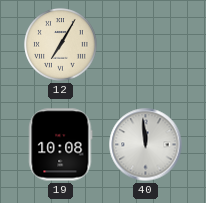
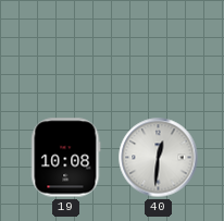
12: 7:05 -> none
40: 11:59 -> 12:31
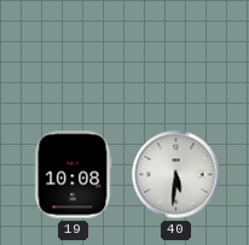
40: 12:31 -> 5:31
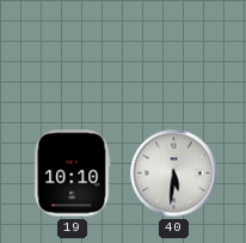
19: 10:08 -> 10:10
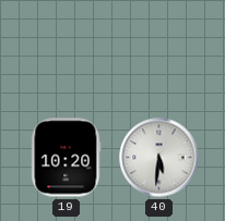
19: 10:10 -> 10:20
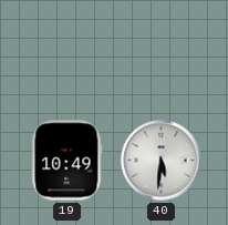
19: 10:20 -> 10:49
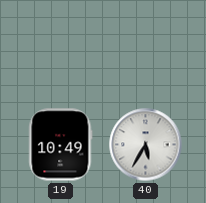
40: 5:31 -> 5:35
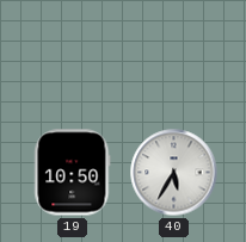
19: 10:49 -> 10:50
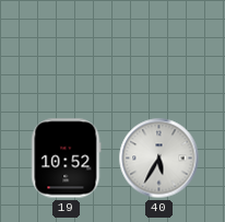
19: 10:50 -> 10:52
